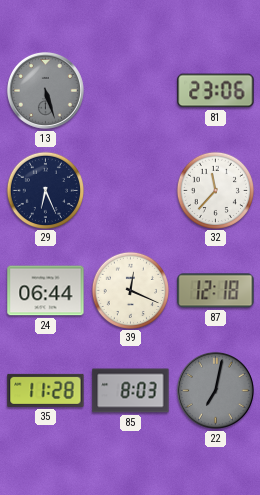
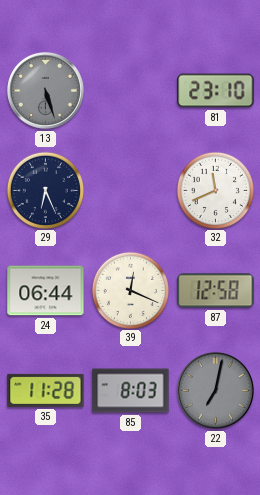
81: 23:06 -> 23:10
32: 11:37 -> 11:41
87: 12:18 -> 12:58
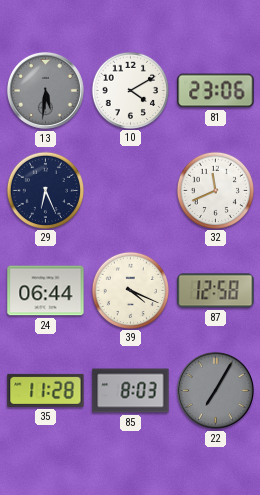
13: 5:27 -> 5:31
10: none -> 4:10
81: 23:10 -> 23:06
39: 12:19 -> 4:19
22: 7:02 -> 7:05
